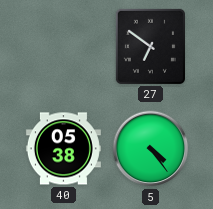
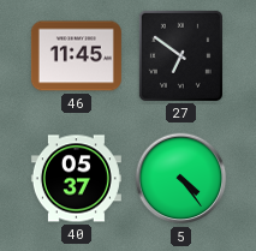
46: none -> 11:45
40: 05:38 -> 05:37
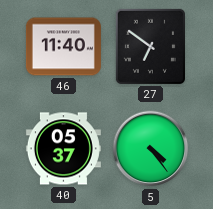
46: 11:45 -> 11:40
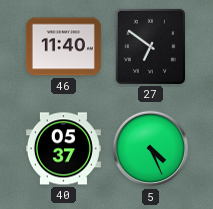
5: 4:24 -> 4:26
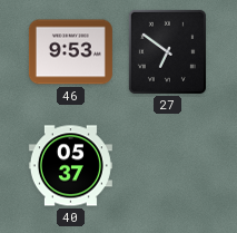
46: 11:40 -> 9:53
5: 4:26 -> none
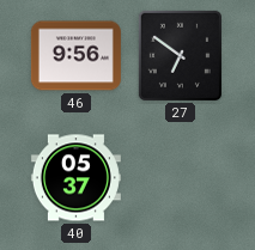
46: 9:53 -> 9:56
